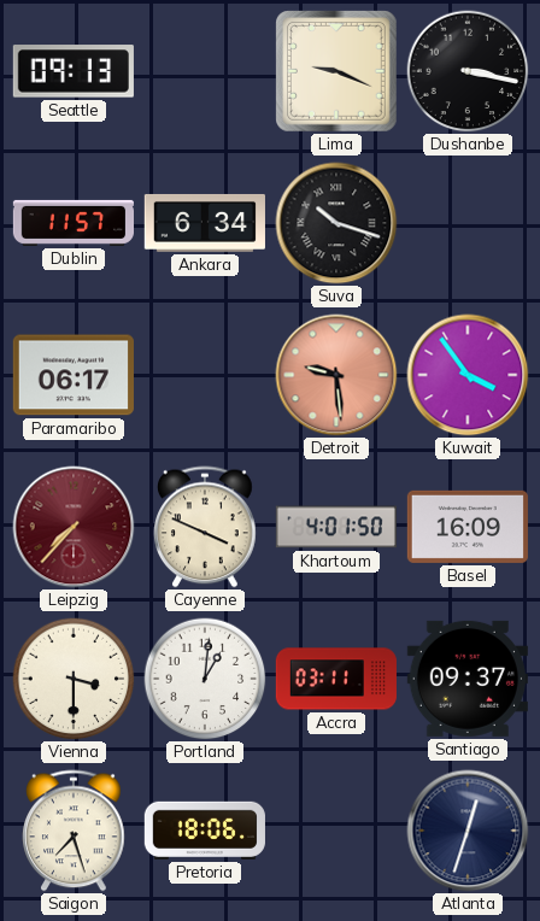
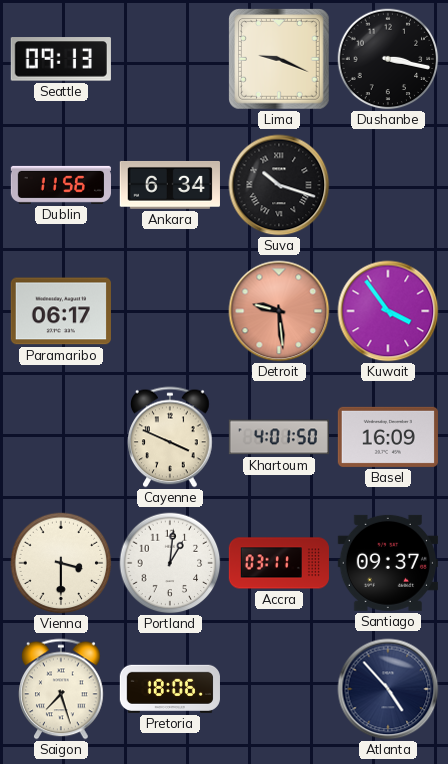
Dublin: 11:57 -> 11:56
Leipzig: 7:37 -> none
Atlanta: 12:33 -> 4:53
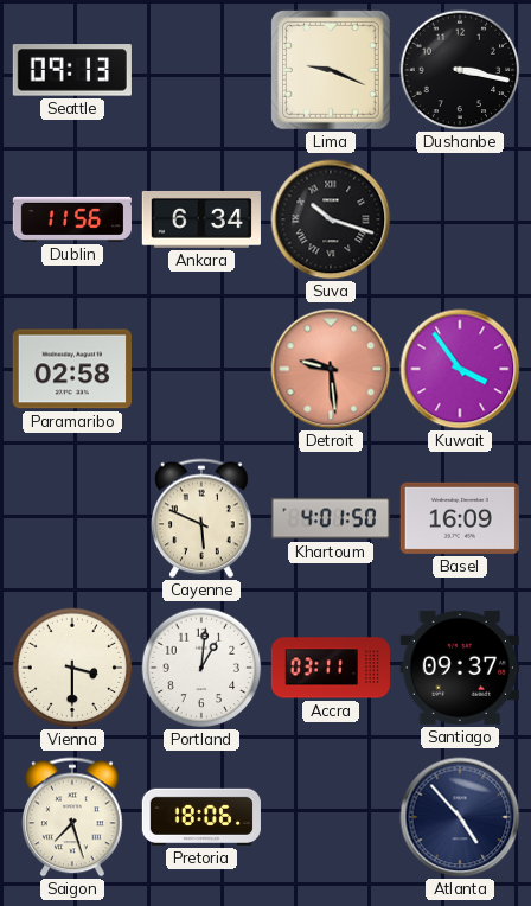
Paramaribo: 06:17 -> 02:58
Cayenne: 3:49 -> 5:49
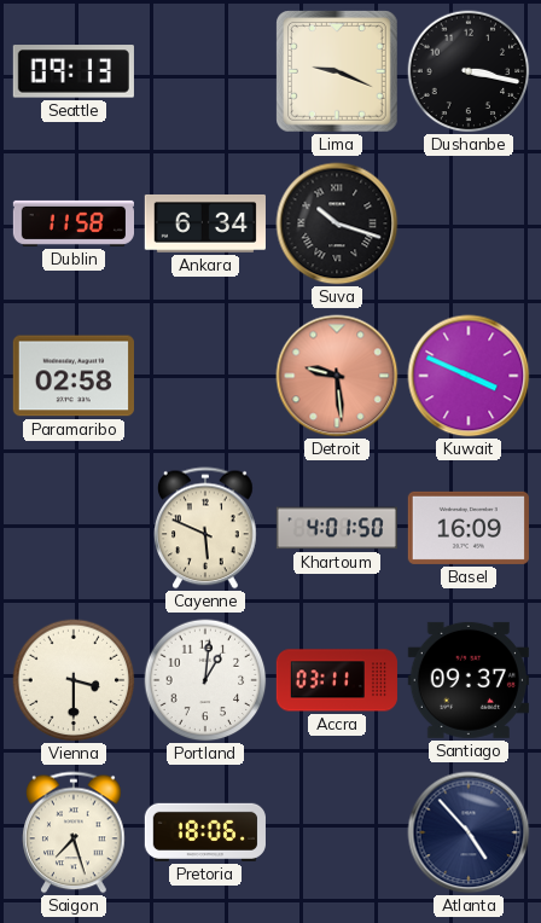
Dublin: 11:56 -> 11:58
Kuwait: 3:54 -> 3:49
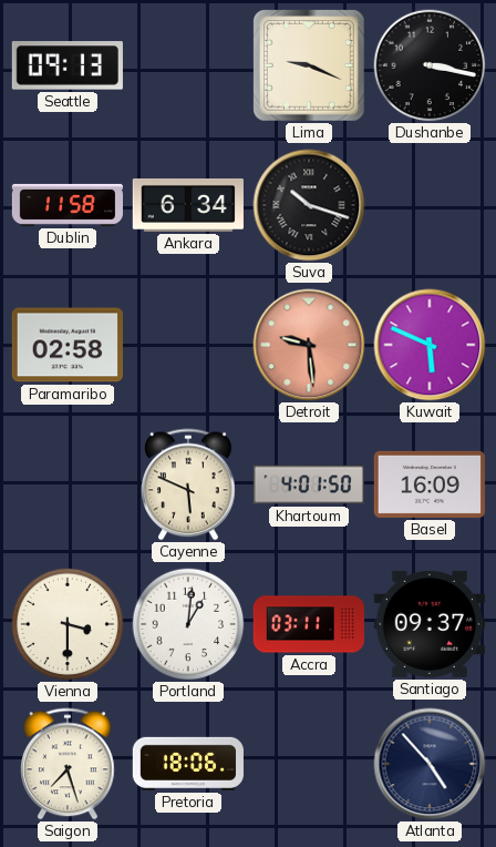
Kuwait: 3:49 -> 5:49
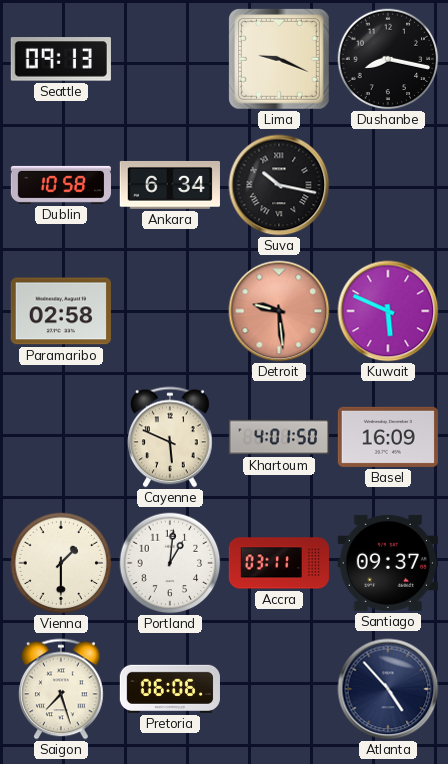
Dushanbe: 3:17 -> 8:17
Dublin: 11:58 -> 10:58
Suva: 10:18 -> 10:17
Vienna: 3:30 -> 1:30
Pretoria: 18:06 -> 06:06
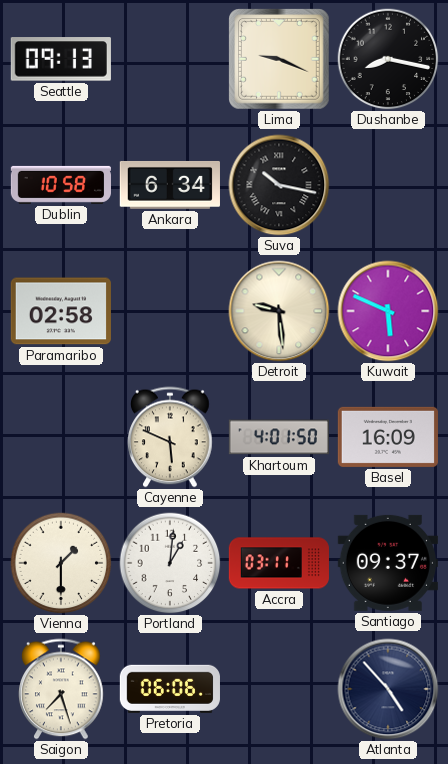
Detroit dial: salmon -> cream
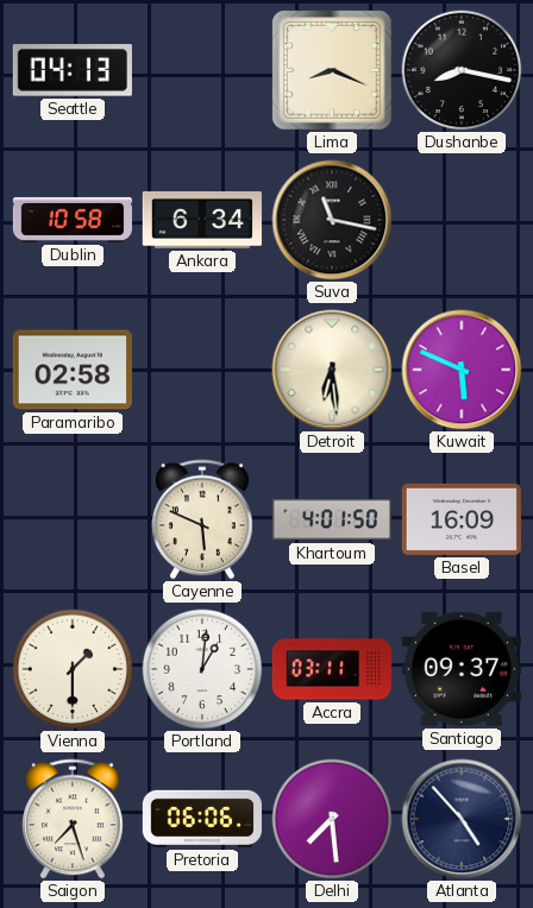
Seattle: 09:13 -> 04:13
Lima: 9:19 -> 8:19
Suva: 10:17 -> 11:17
Detroit: 9:29 -> 6:29
Delhi: none -> 7:29
